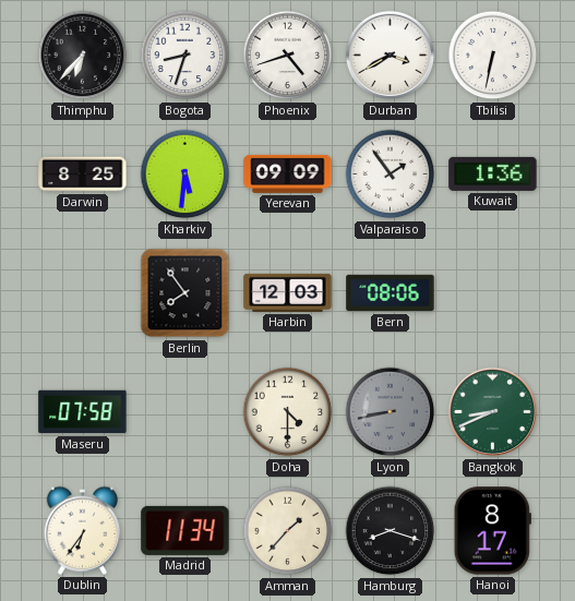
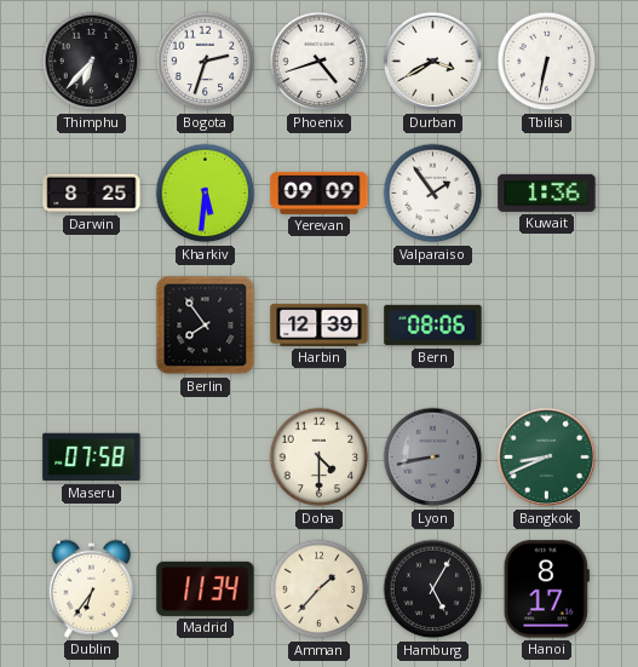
Bogota: 8:33 -> 2:33
Harbin: 12:03 -> 12:39
Hamburg: 8:18 -> 5:05
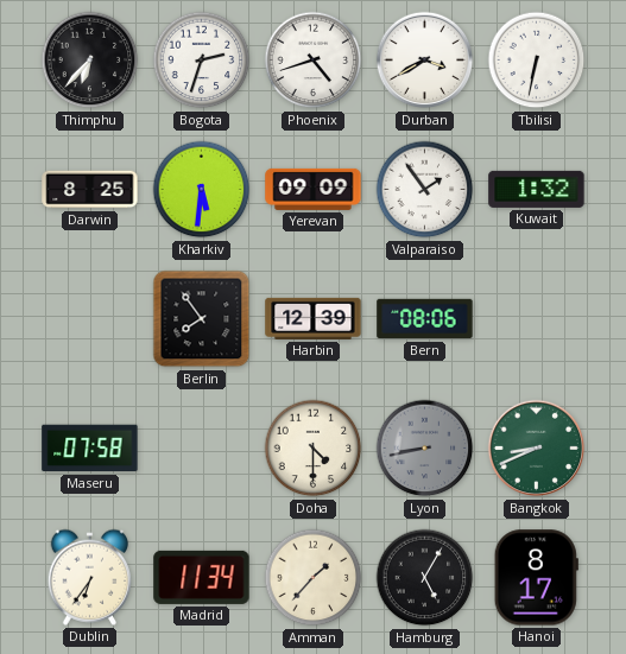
Kuwait: 1:36 -> 1:32
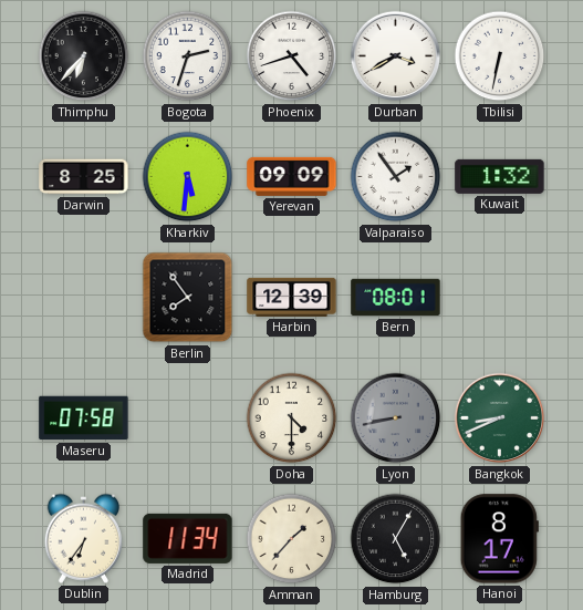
Bern: 08:06 -> 08:01
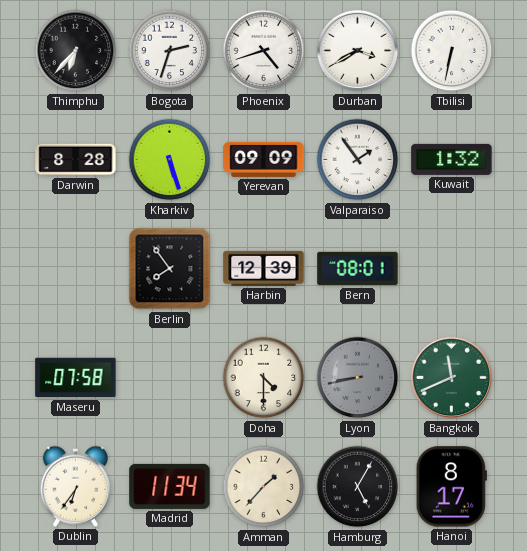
Darwin: 8:25 -> 8:28
Kharkiv: 5:31 -> 5:27
Bangkok: 8:41 -> 11:41
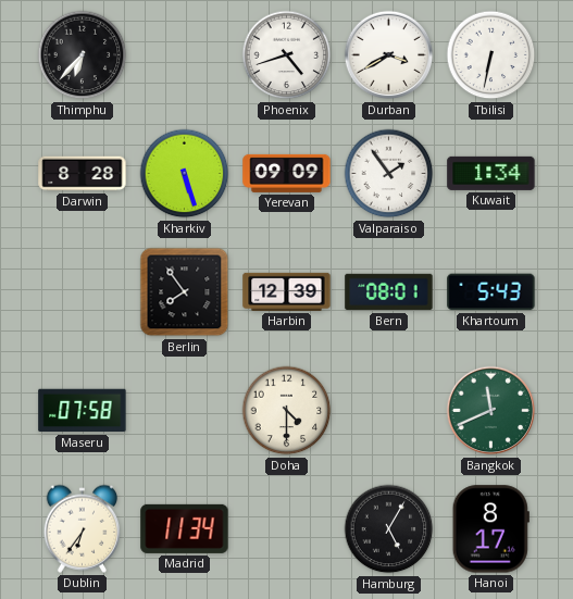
Bogota: 2:33 -> none
Kuwait: 1:32 -> 1:34
Khartoum: none -> 5:43
Lyon: 8:43 -> none
Amman: 1:37 -> none
